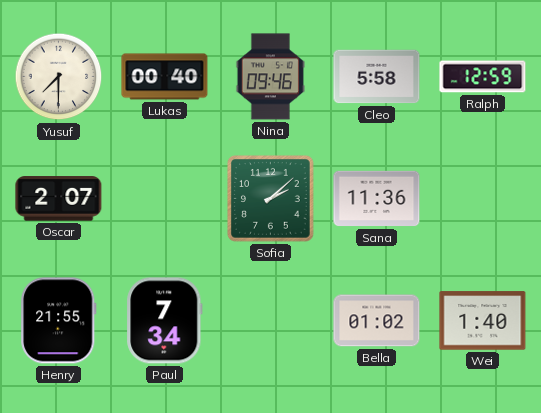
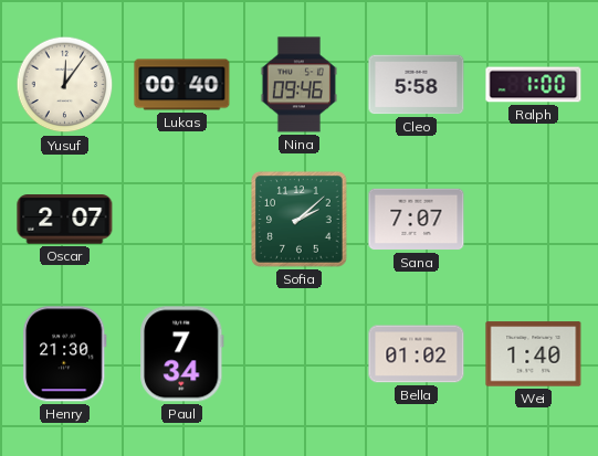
Yusuf: 7:30 -> 12:06
Ralph: 12:59 -> 1:00
Sana: 11:36 -> 7:07
Henry: 21:55 -> 21:30
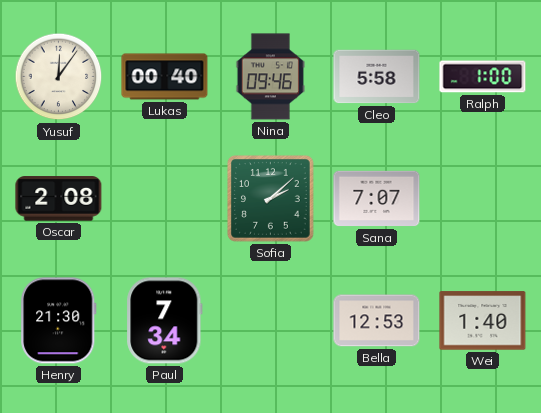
Oscar: 2:07 -> 2:08
Bella: 01:02 -> 12:53
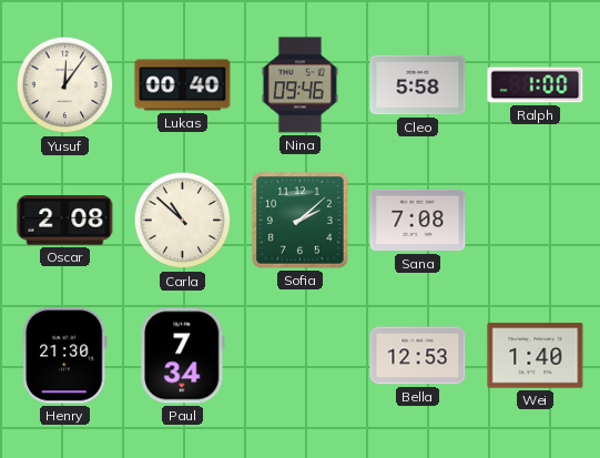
Carla: none -> 10:52
Sana: 7:07 -> 7:08
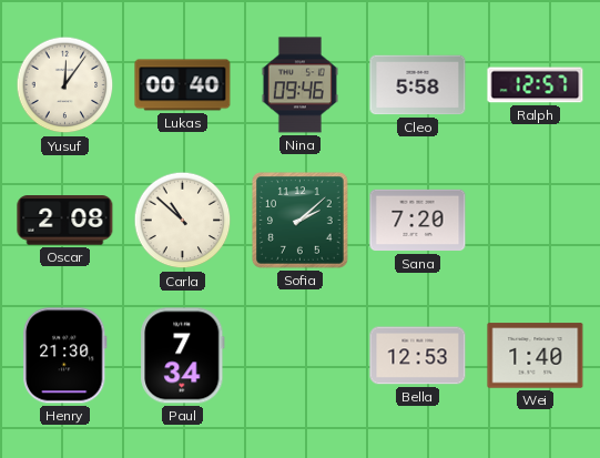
Ralph: 1:00 -> 12:57
Sana: 7:08 -> 7:20
